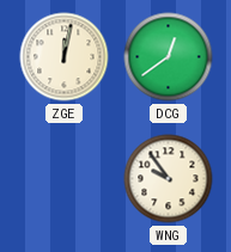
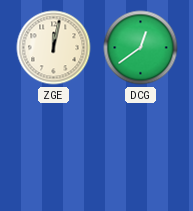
WNG: 9:54 -> none
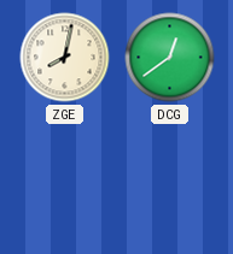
ZGE: 12:02 -> 8:02
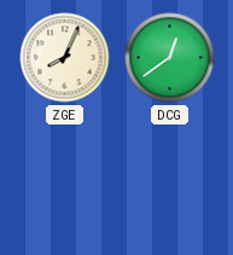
ZGE: 8:02 -> 8:04
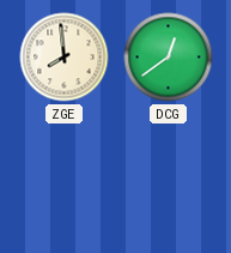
ZGE: 8:04 -> 7:59
